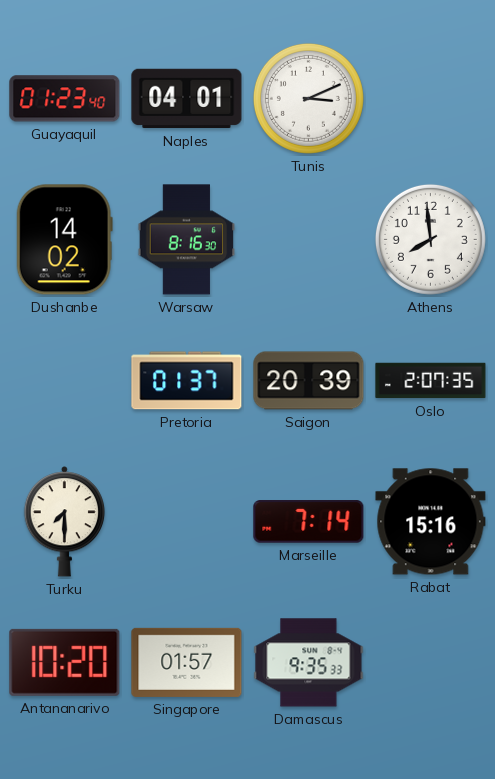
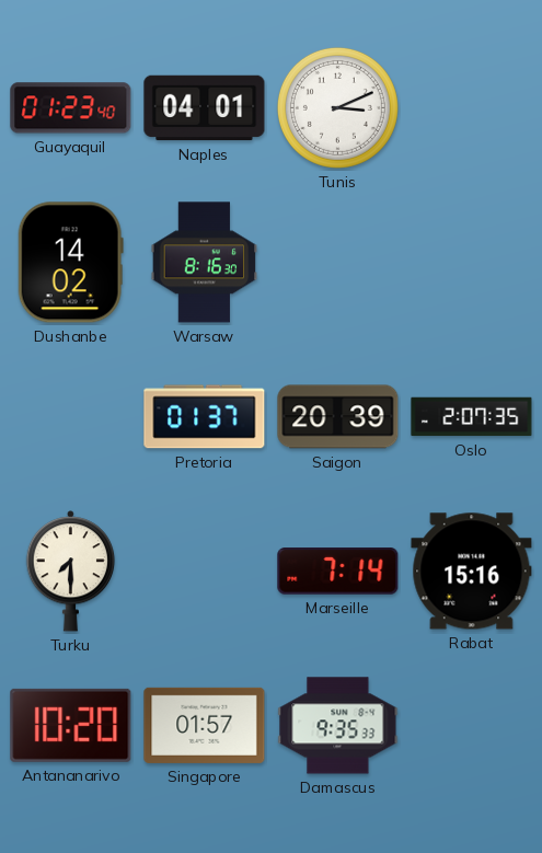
Athens: 7:59 -> none
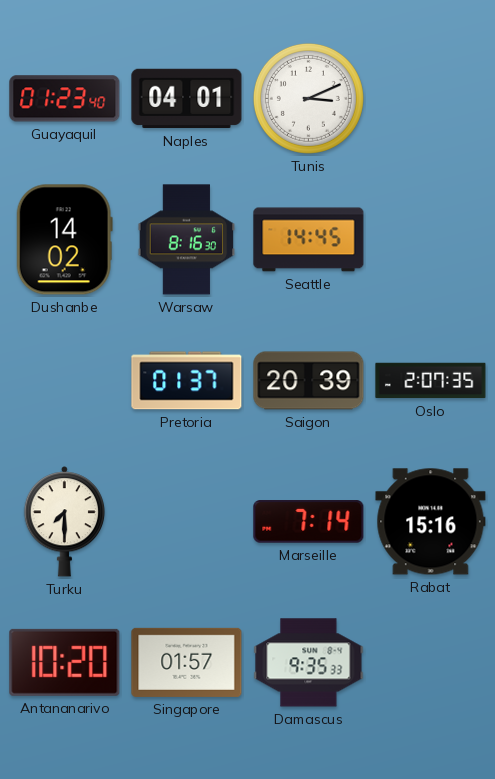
Seattle: none -> 14:45
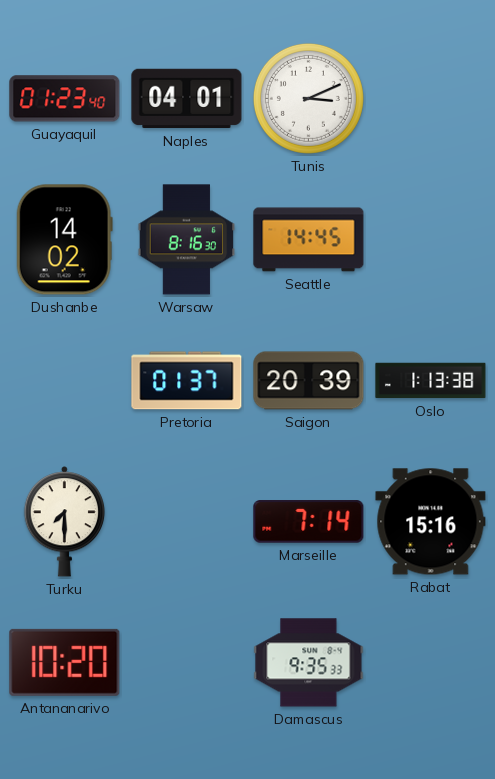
Oslo: 2:07 -> 1:13
Singapore: 01:57 -> none
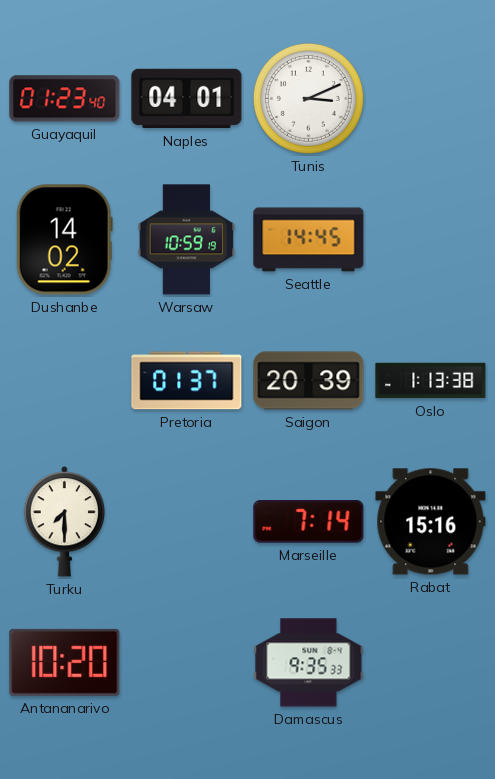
Warsaw: 8:16 -> 10:59
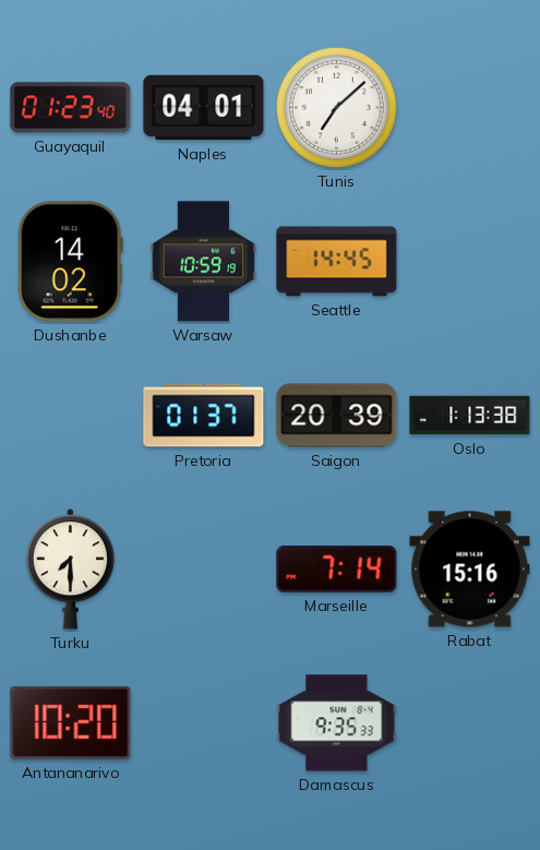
Tunis: 3:11 -> 7:08
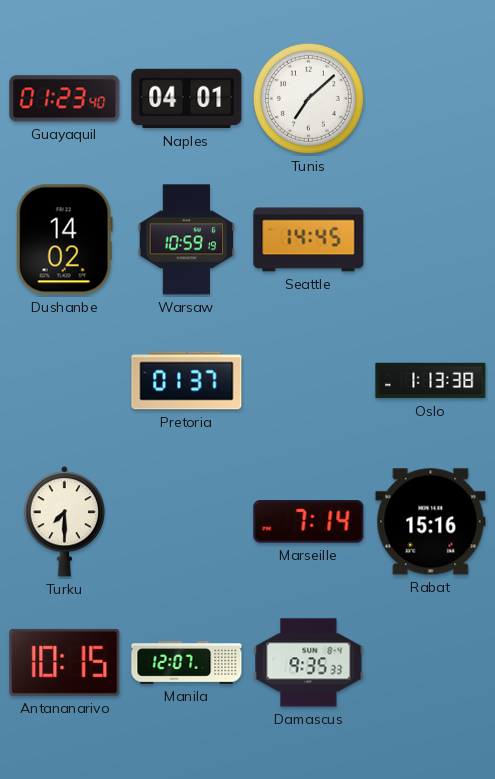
Saigon: 20:39 -> none
Antananarivo: 10:20 -> 10:15
Manila: none -> 12:07
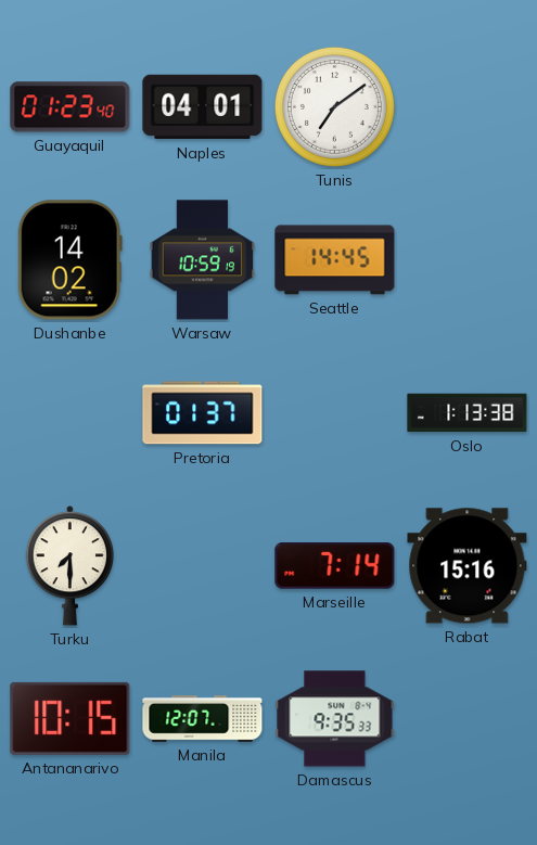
Tunis: 7:08 -> 7:09
